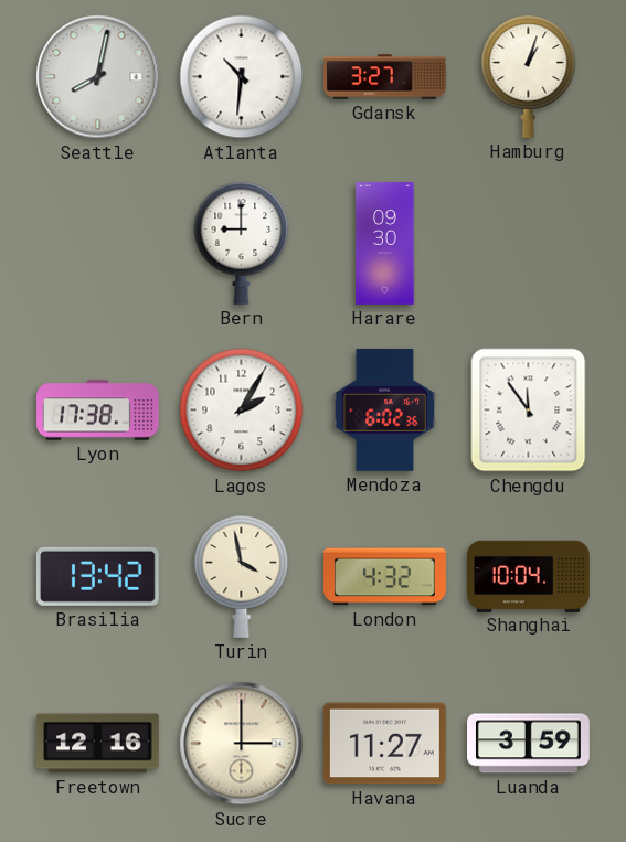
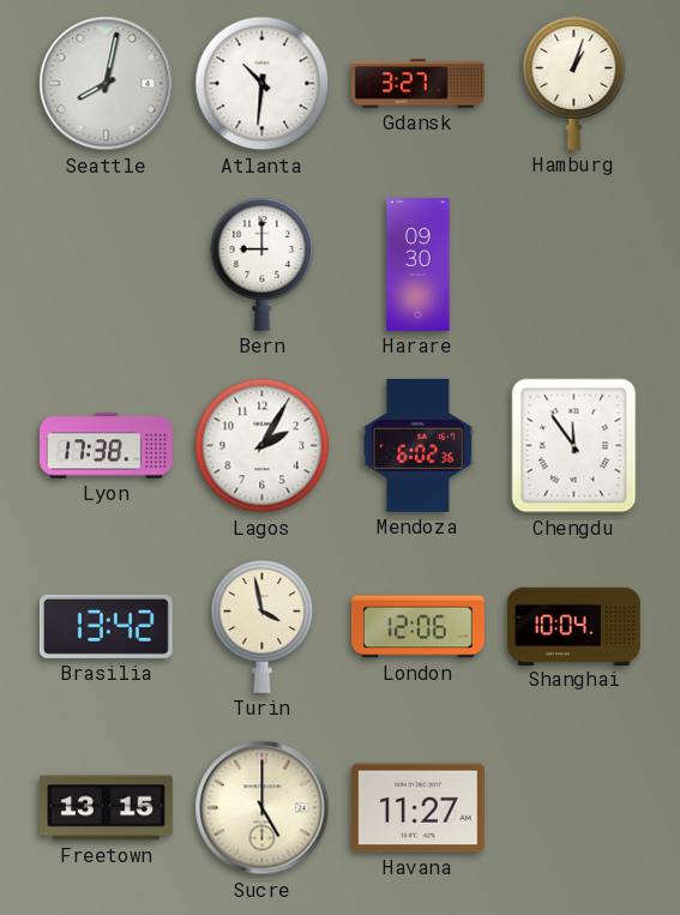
London: 4:32 -> 12:06
Freetown: 12:16 -> 13:15
Sucre: 3:00 -> 5:00
Luanda: 3:59 -> none
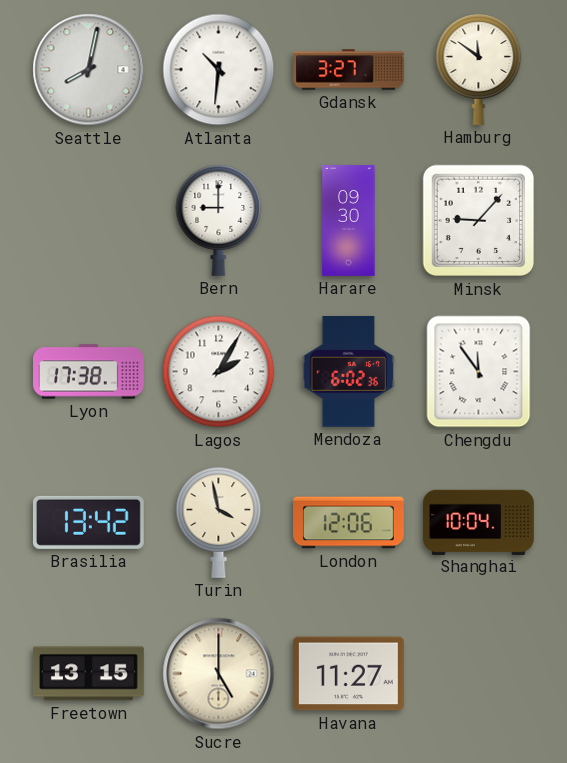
Hamburg: 1:03 -> 11:51
Minsk: none -> 9:07
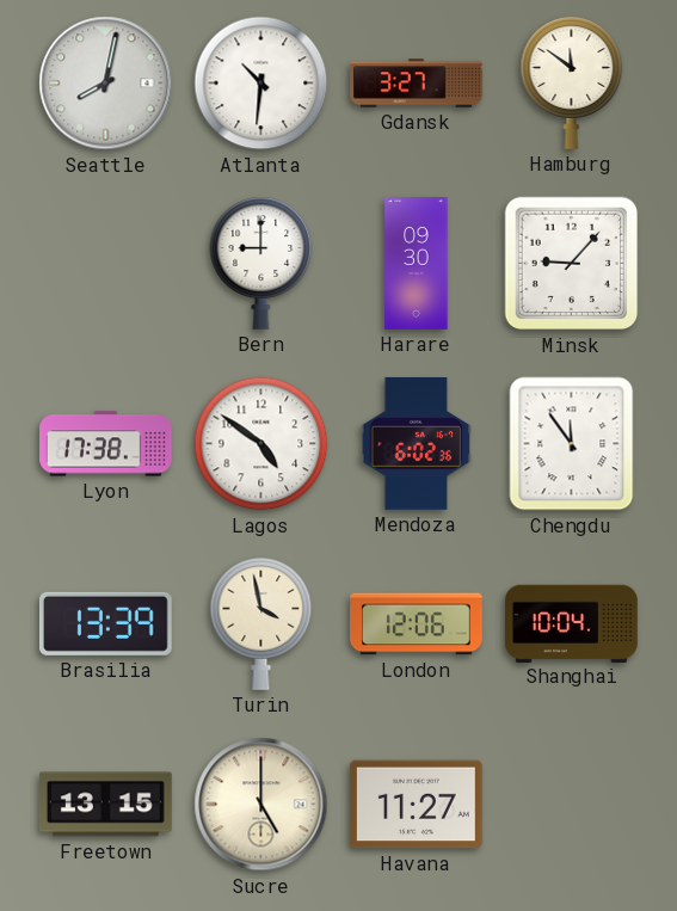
Lagos: 2:05 -> 4:51
Brasilia: 13:42 -> 13:39
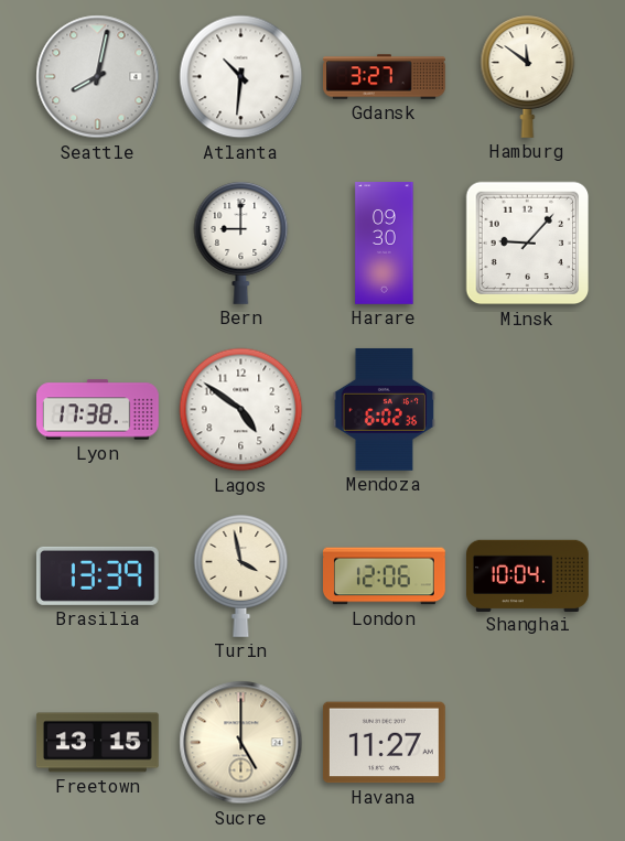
Chengdu: 11:54 -> none
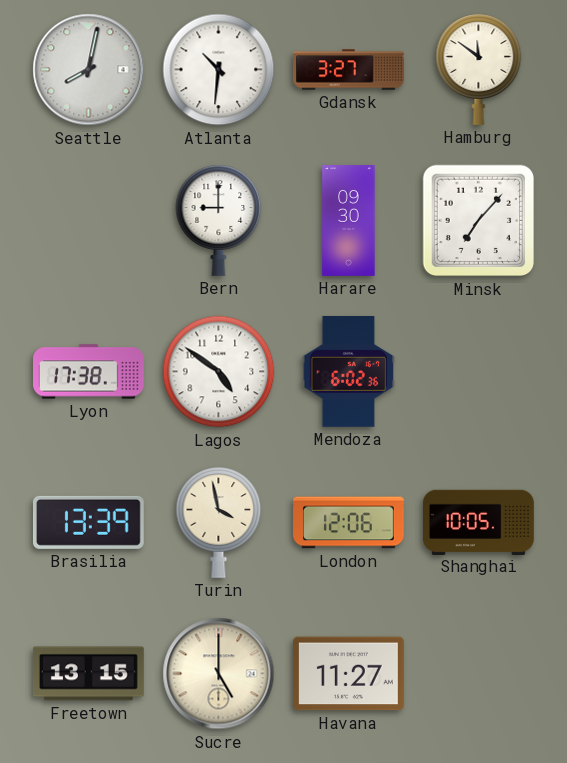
Minsk: 9:07 -> 7:07
Shanghai: 10:04 -> 10:05
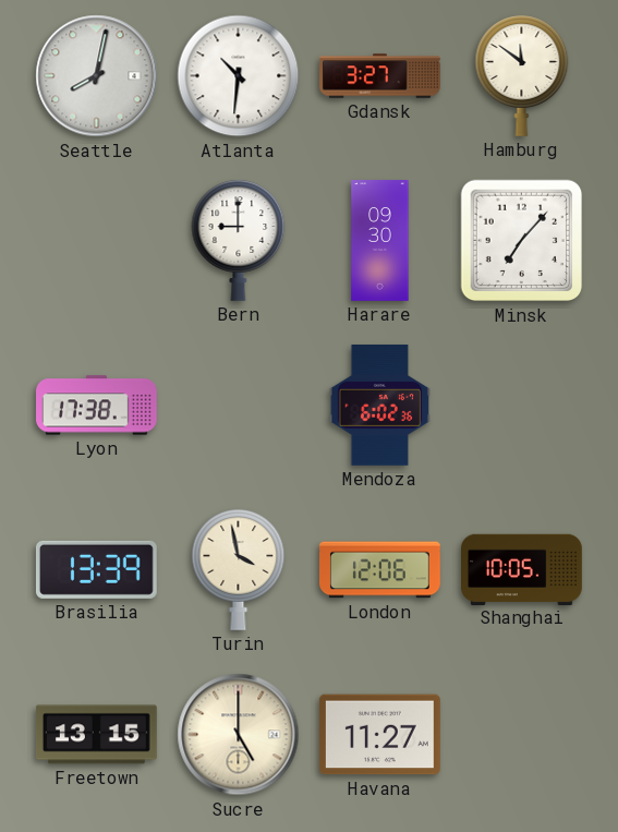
Lagos: 4:51 -> none
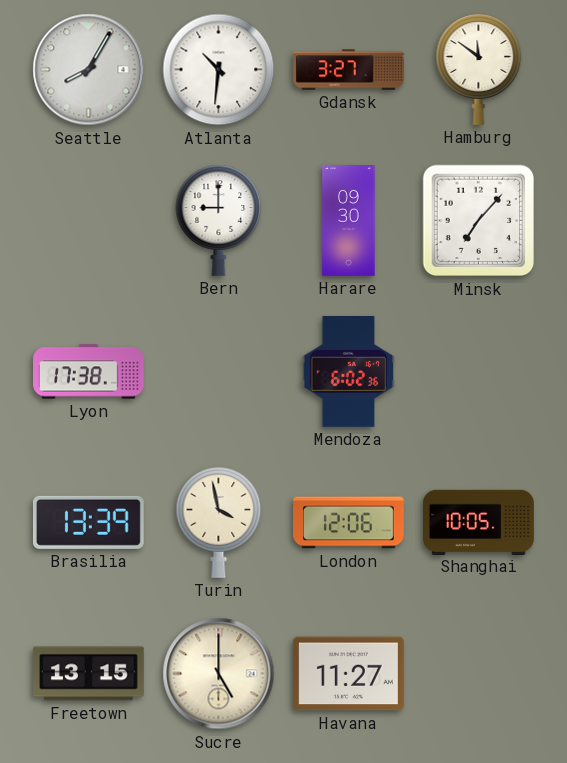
Seattle: 8:02 -> 8:05
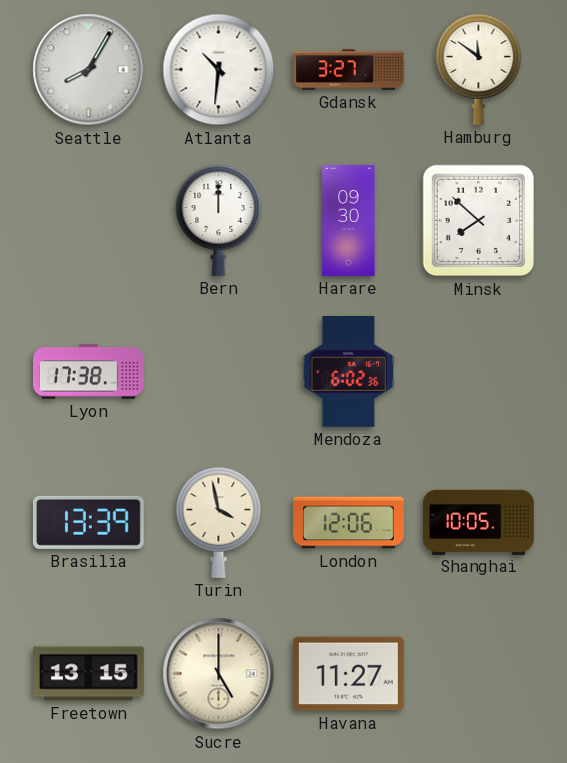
Bern: 9:00 -> 12:00
Minsk: 7:07 -> 7:52
